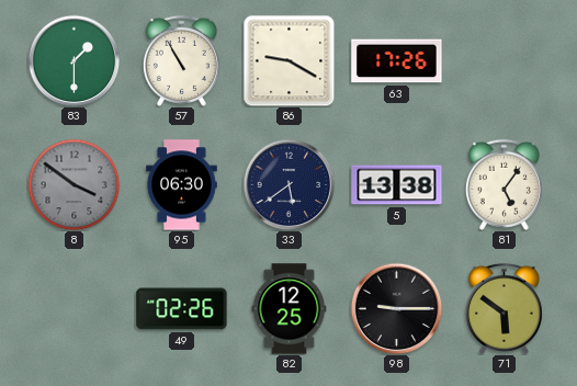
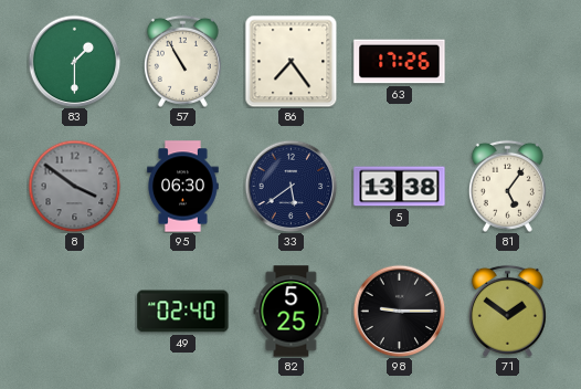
86: 9:20 -> 7:24
49: 02:26 -> 02:40
82: 12:25 -> 5:25
71: 5:51 -> 1:51
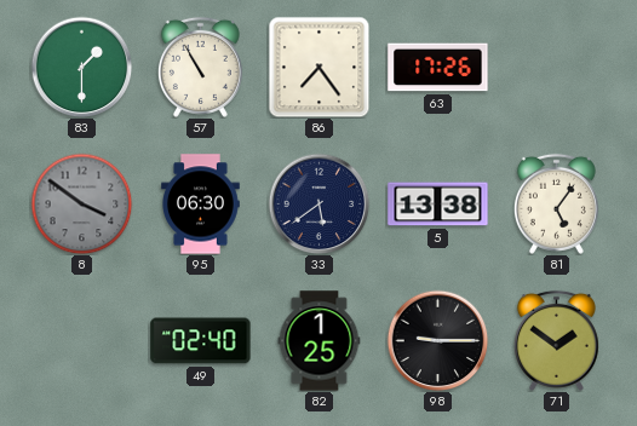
82: 5:25 -> 1:25
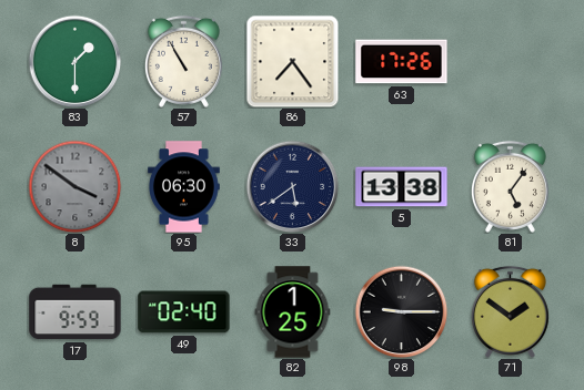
17: none -> 9:59
